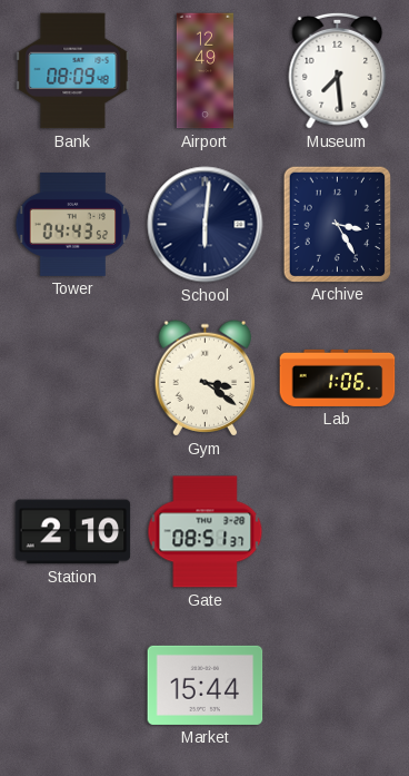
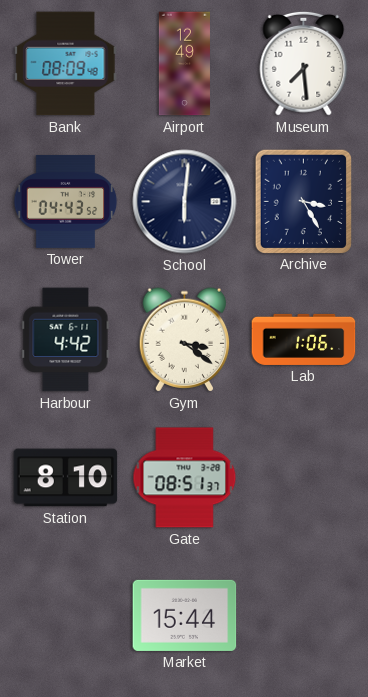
Harbour: none -> 4:42
Station: 2:10 -> 8:10
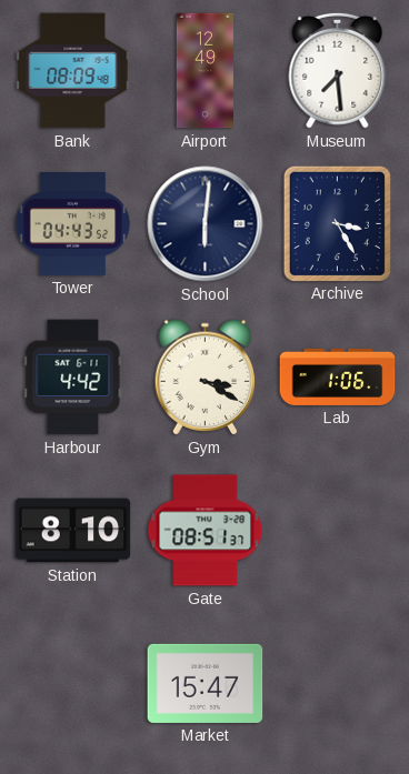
Gym: 3:21 -> 3:20
Market: 15:44 -> 15:47
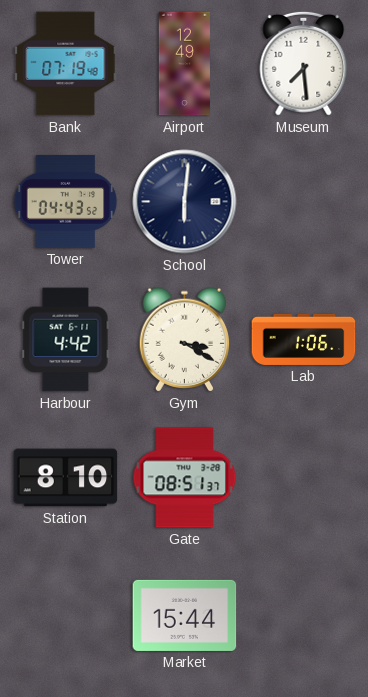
Bank: 08:09 -> 07:19
Archive: 3:25 -> none
Market: 15:47 -> 15:44
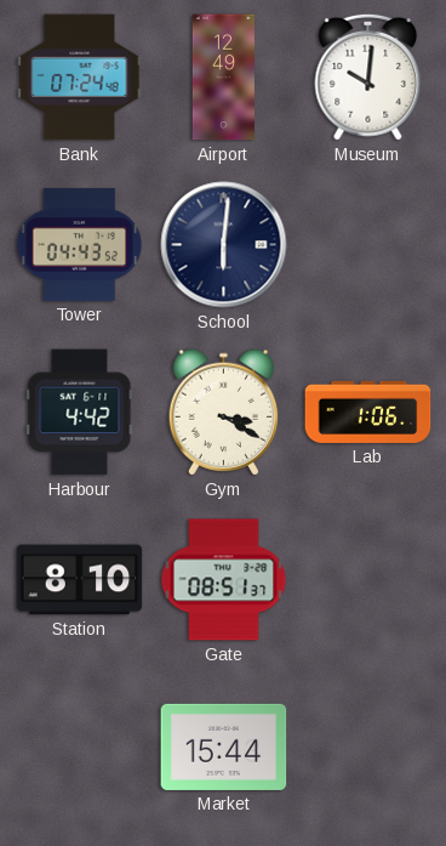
Bank: 07:19 -> 07:24
Museum: 7:29 -> 10:01
